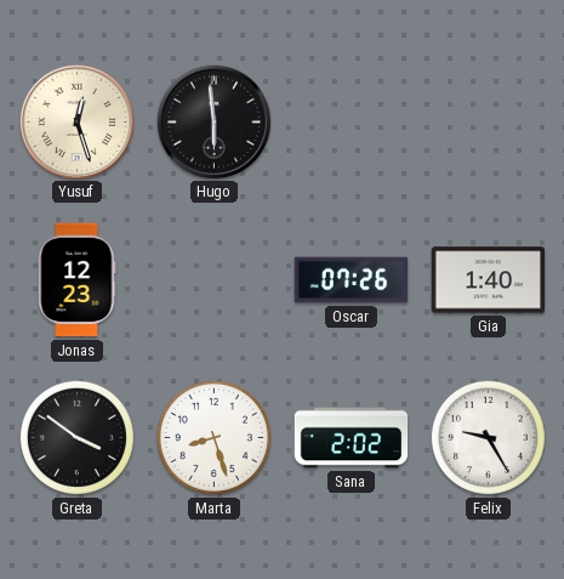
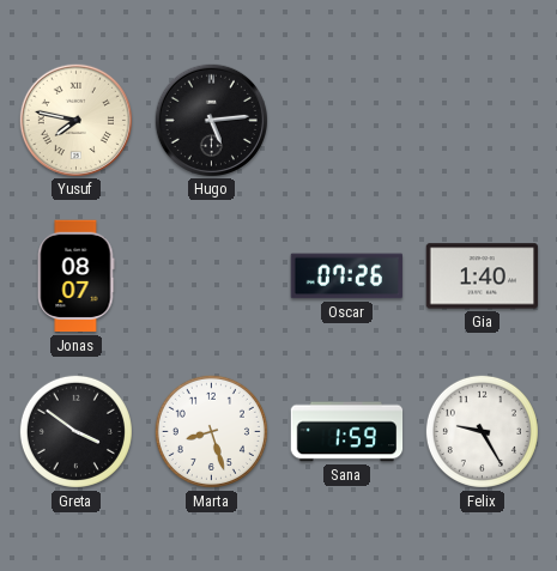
Yusuf: 12:27 -> 7:47
Hugo: 5:59 -> 5:14
Jonas: 12:23 -> 08:07
Sana: 2:02 -> 1:59
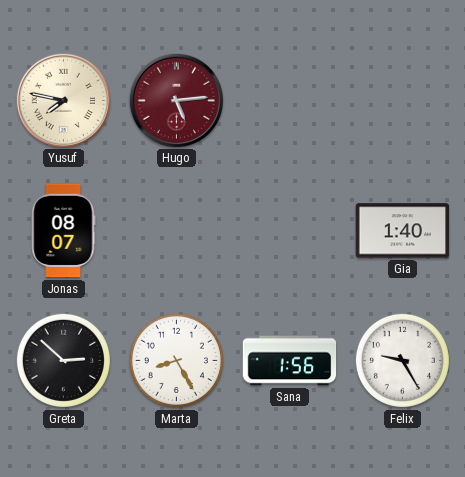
Hugo dial: black -> burgundy
Oscar: 07:26 -> none
Greta: 3:51 -> 2:52
Marta: 8:27 -> 8:25
Sana: 1:59 -> 1:56
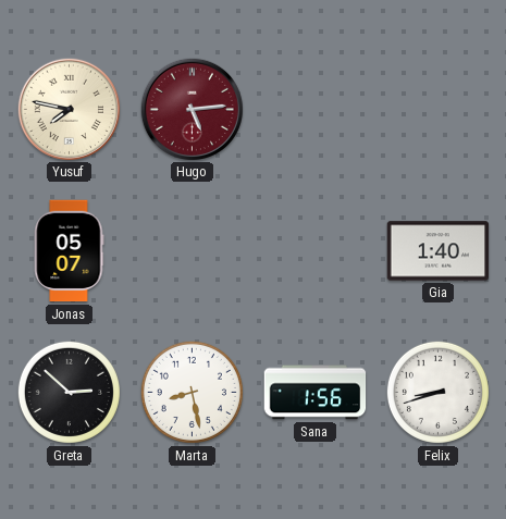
Jonas: 08:07 -> 05:07
Marta: 8:25 -> 8:28
Felix: 9:25 -> 8:42
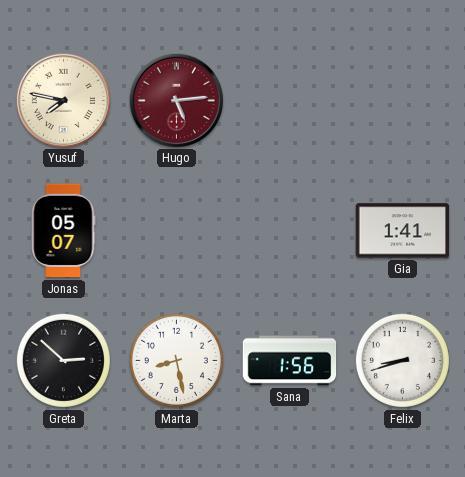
Gia: 1:40 -> 1:41
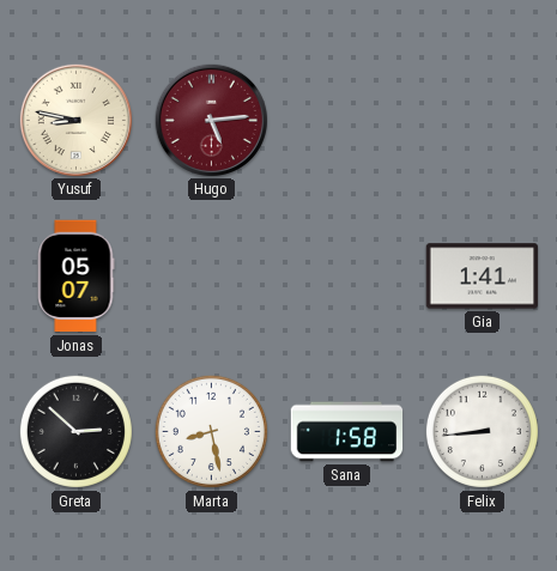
Yusuf: 7:47 -> 8:47
Sana: 1:56 -> 1:58
Felix: 8:42 -> 8:44
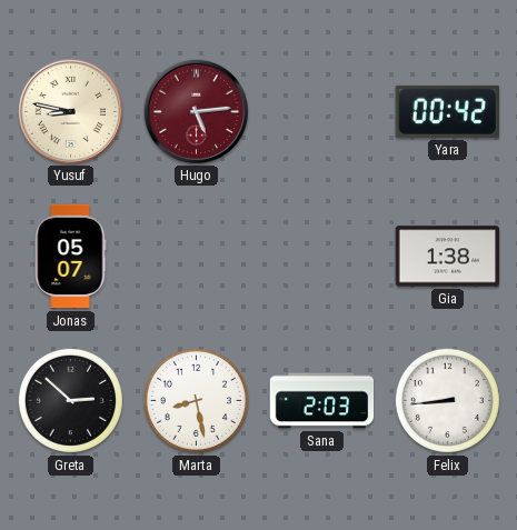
Yara: none -> 00:42
Gia: 1:41 -> 1:38
Sana: 1:58 -> 2:03
